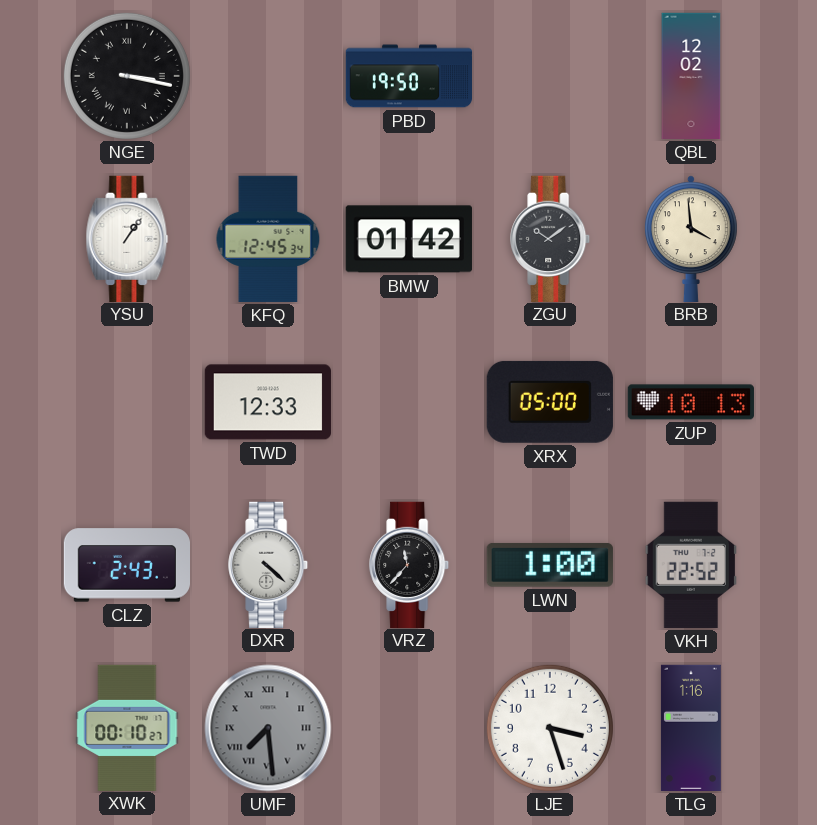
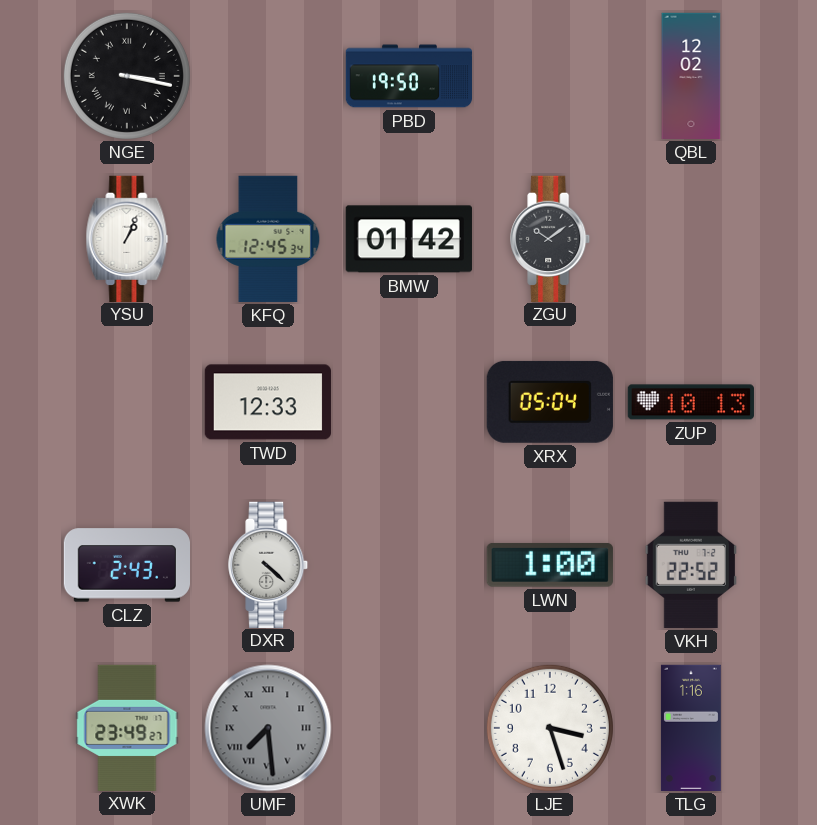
YSU: 1:06 -> 1:04
BRB: 3:59 -> none
XRX: 05:00 -> 05:04
VRZ: 11:37 -> none
XWK: 00:10 -> 23:49
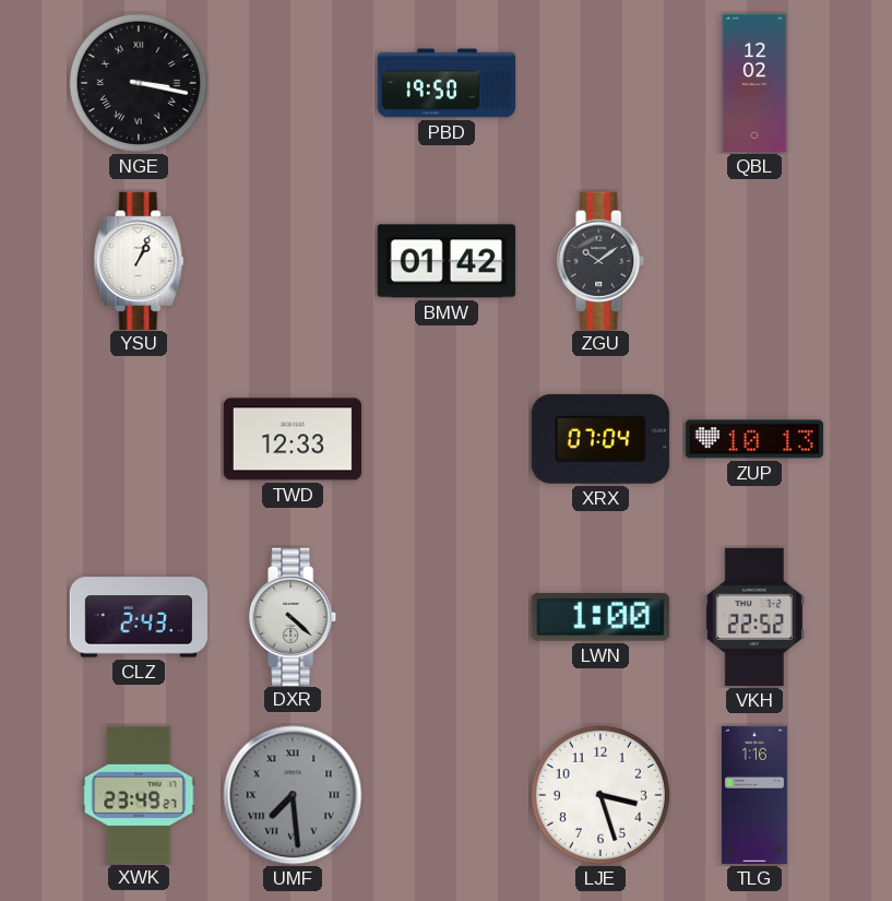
KFQ: 12:45 -> none
XRX: 05:04 -> 07:04
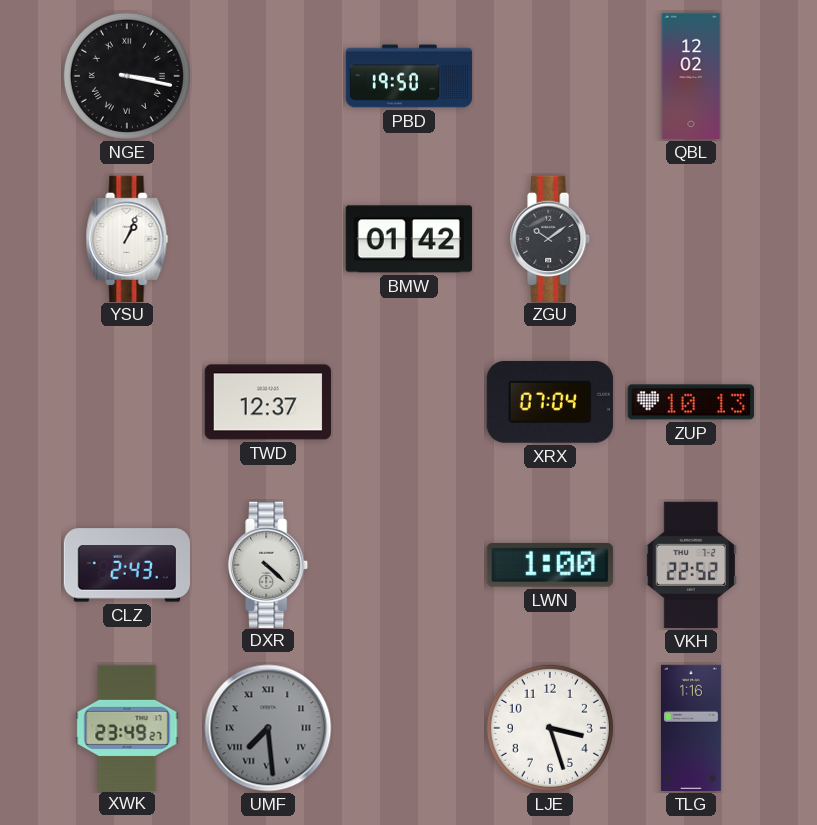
TWD: 12:33 -> 12:37
